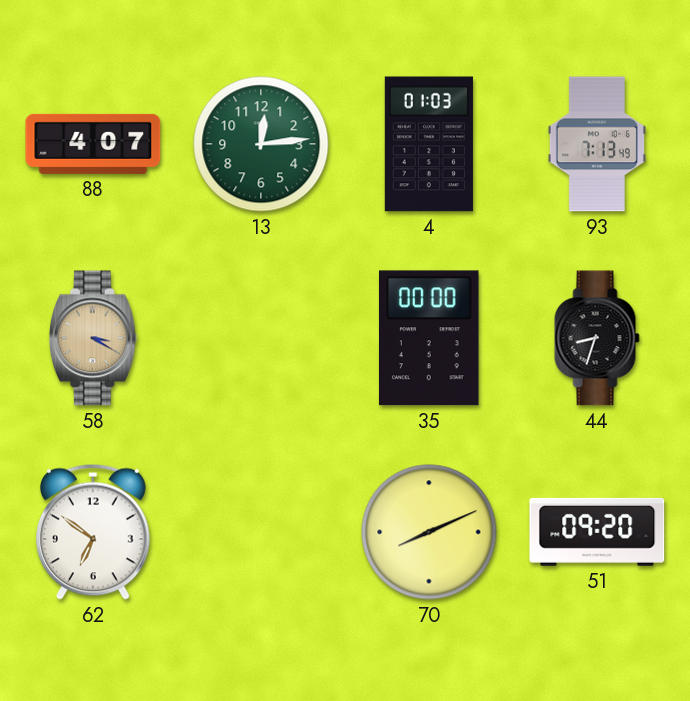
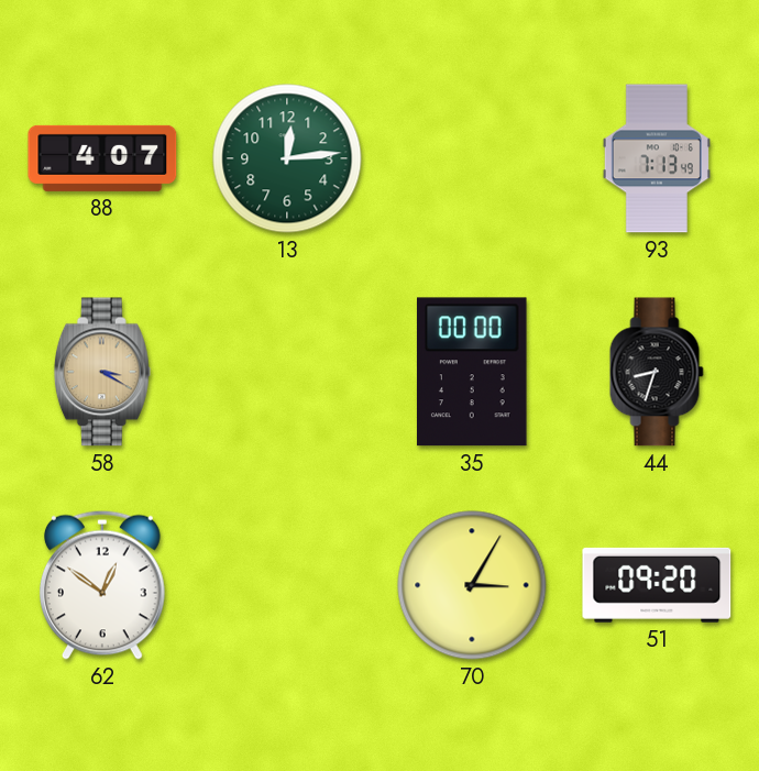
4: 01:03 -> none
62: 6:51 -> 12:51
70: 8:11 -> 3:05
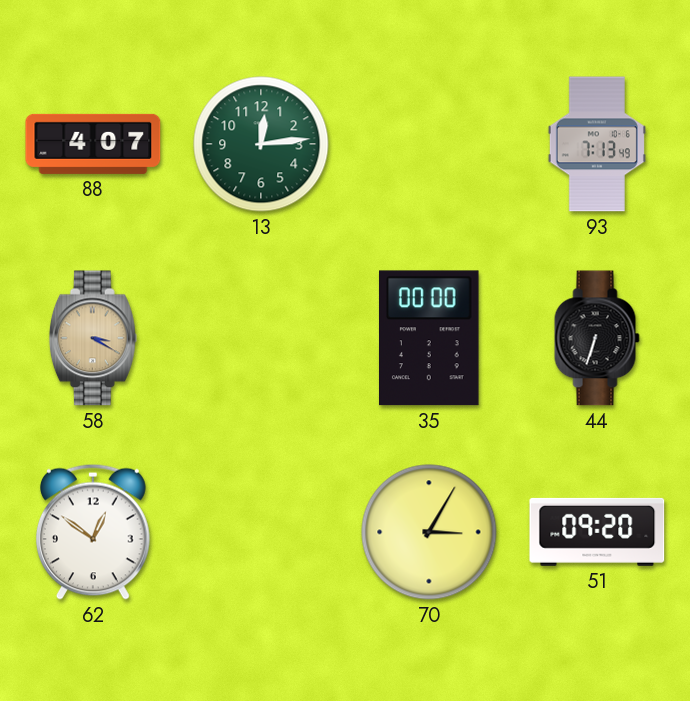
44: 8:33 -> 6:33
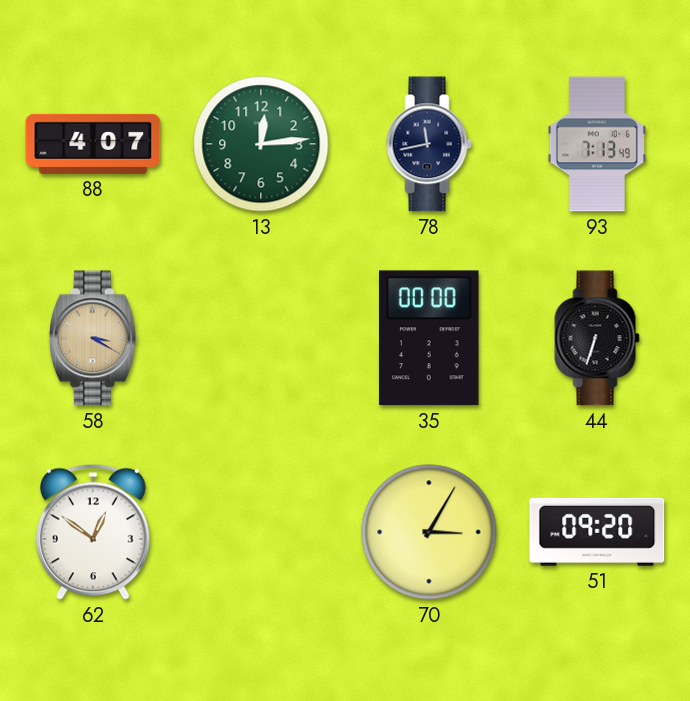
78: none -> 11:43
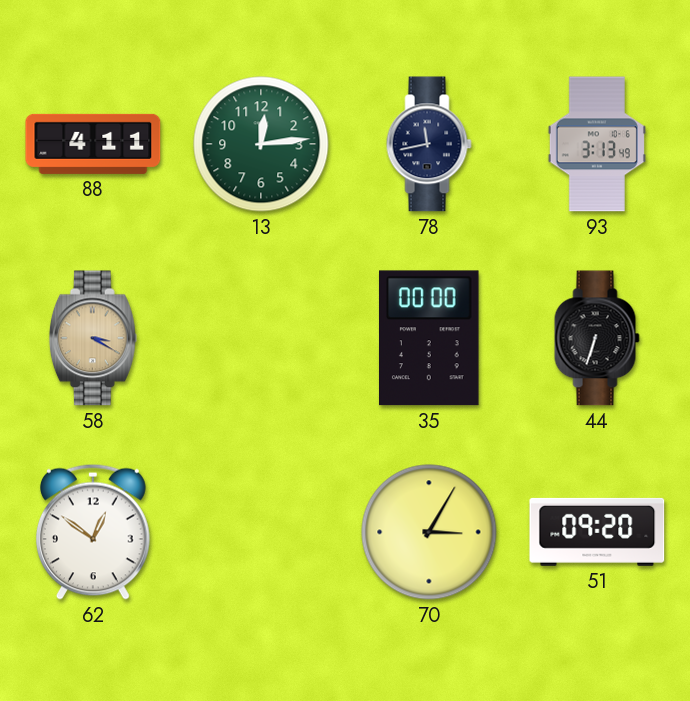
88: 4:07 -> 4:11
93: 7:13 -> 3:13
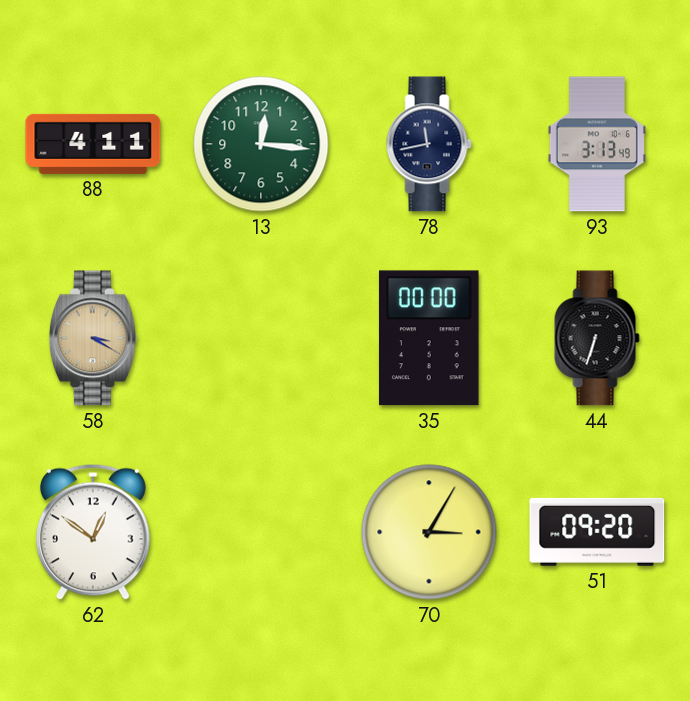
13: 12:14 -> 12:16
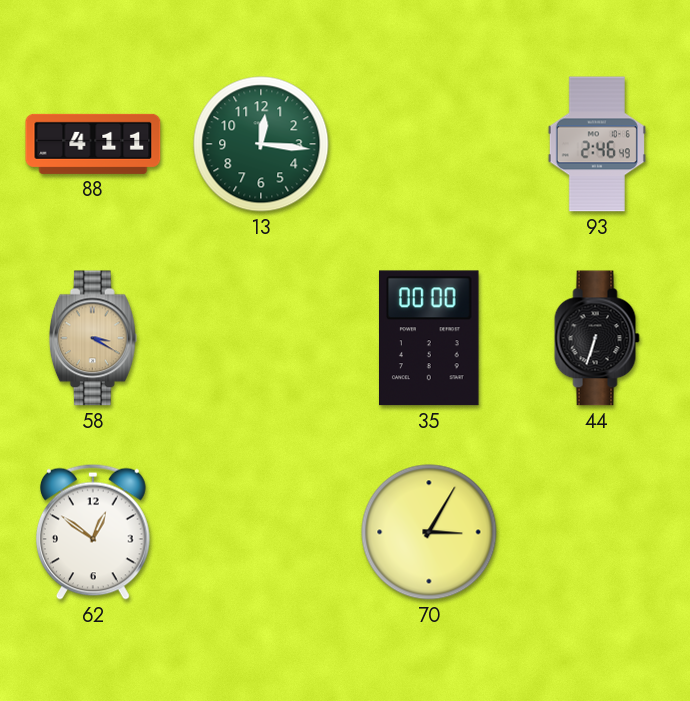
78: 11:43 -> none
93: 3:13 -> 2:46
51: 09:20 -> none
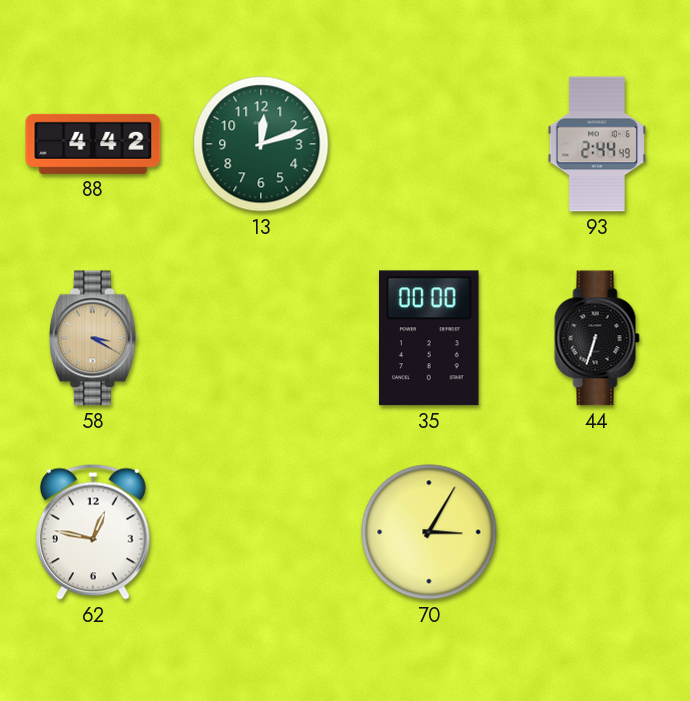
88: 4:11 -> 4:42
13: 12:16 -> 12:12
93: 2:46 -> 2:44
62: 12:51 -> 12:47
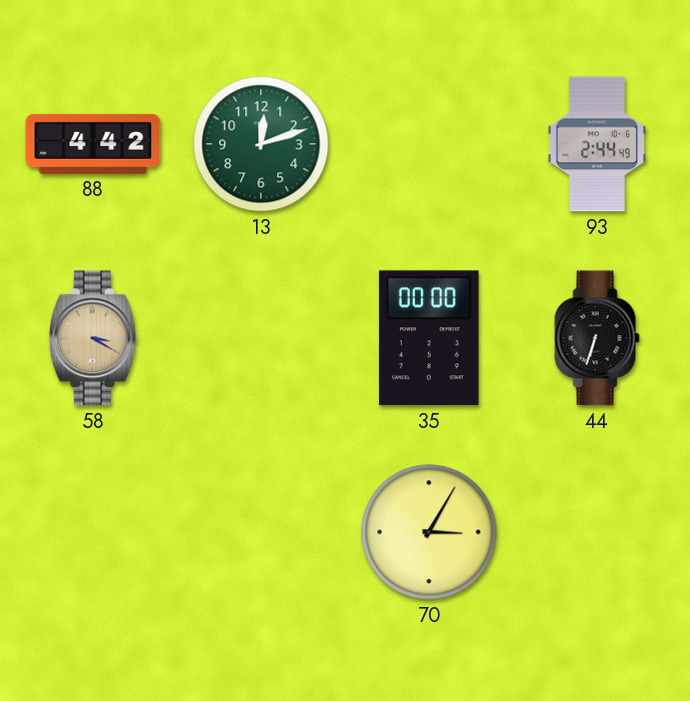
62: 12:47 -> none
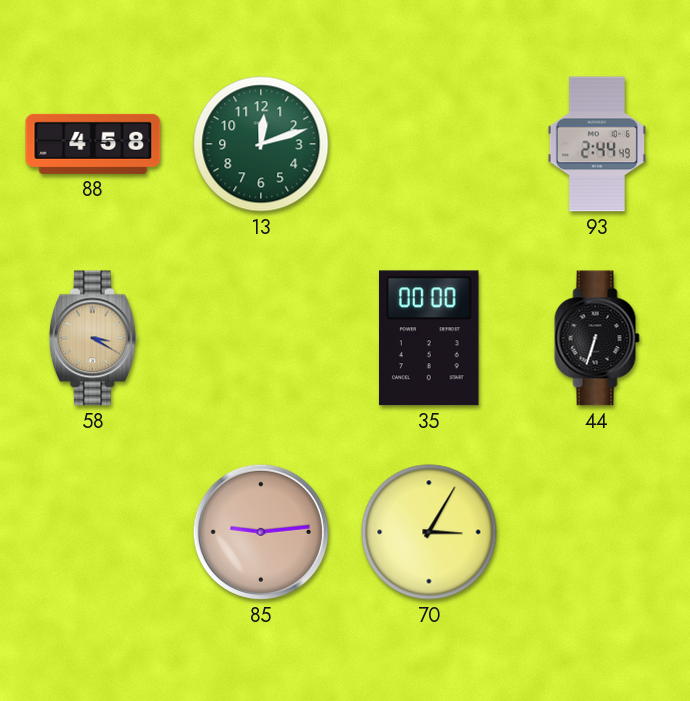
88: 4:42 -> 4:58
85: none -> 9:14
